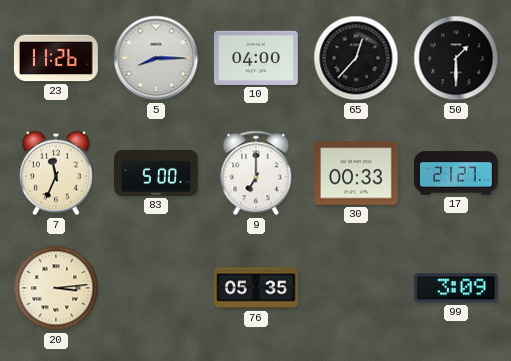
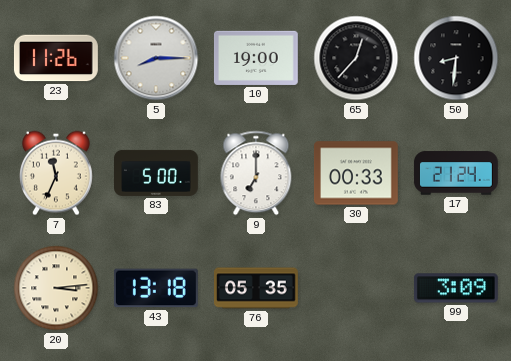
10: 04:00 -> 19:00
50: 1:30 -> 8:31
17: 21:27 -> 21:24
43: none -> 13:18
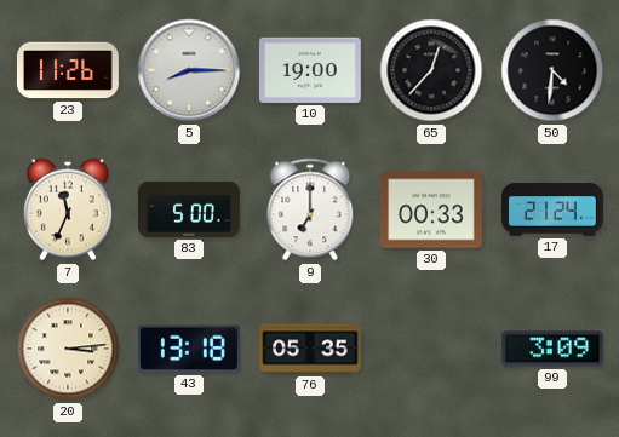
50: 8:31 -> 4:31
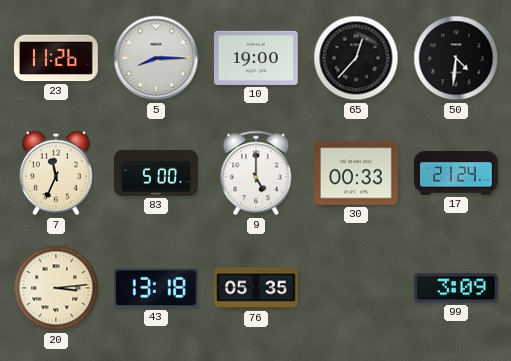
9: 7:00 -> 5:00
